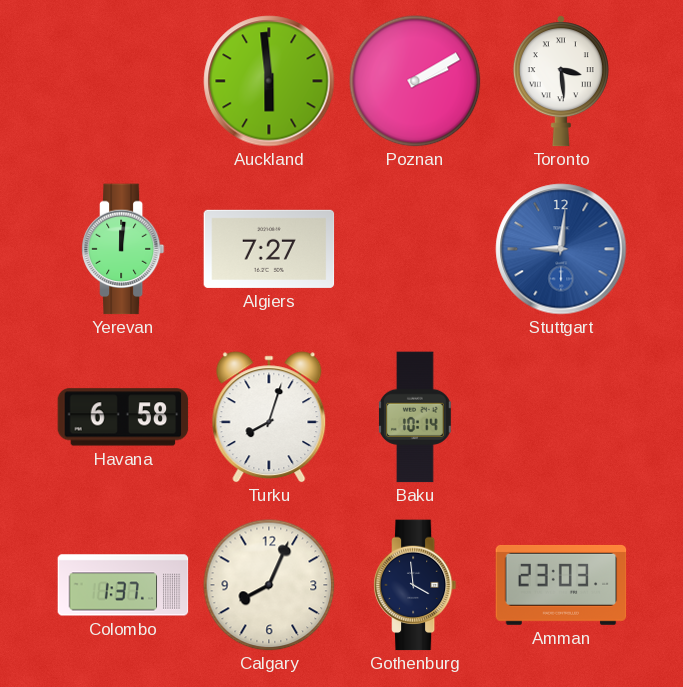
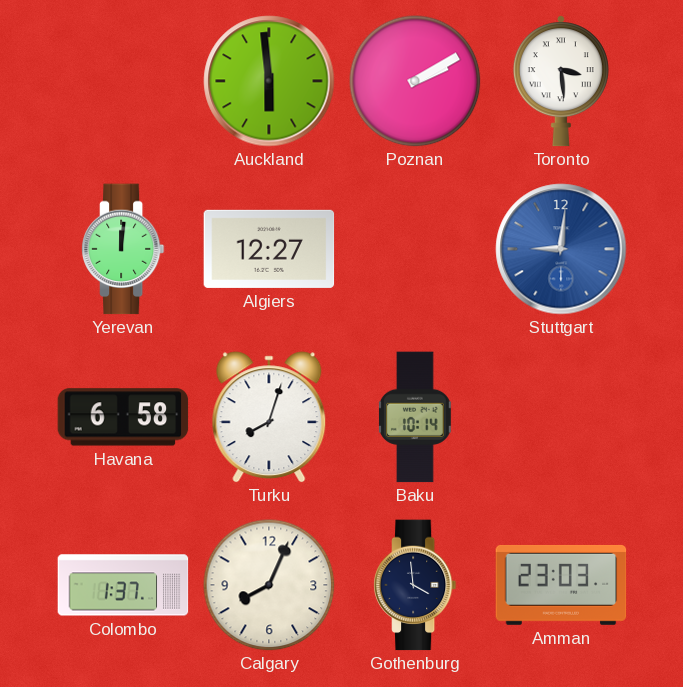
Algiers: 7:27 -> 12:27
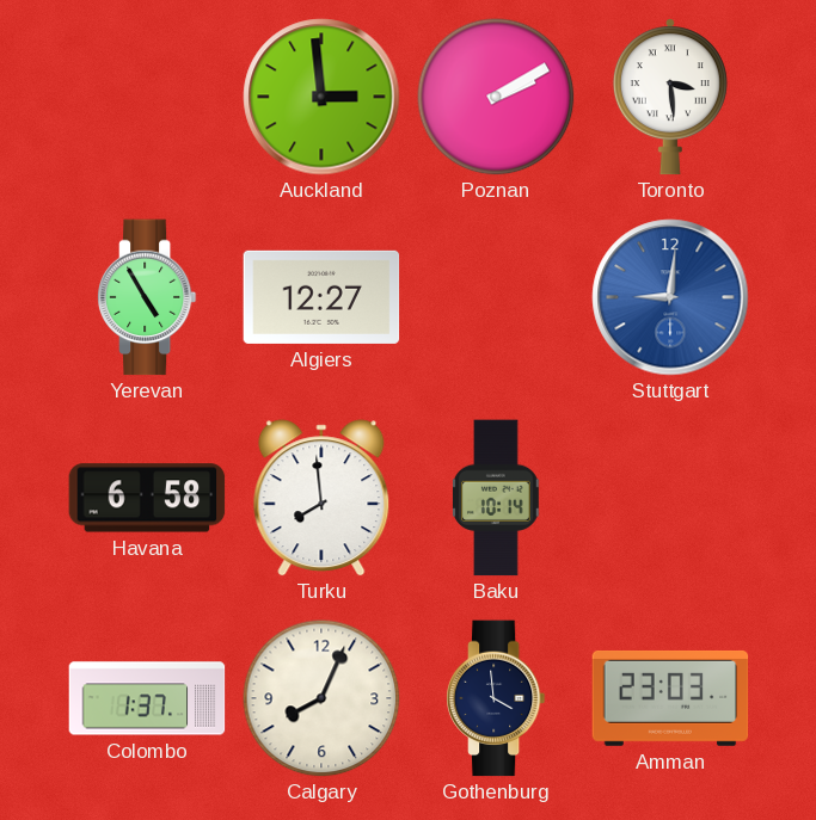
Auckland: 5:59 -> 2:59
Yerevan: 12:01 -> 4:55
Turku: 8:03 -> 7:59
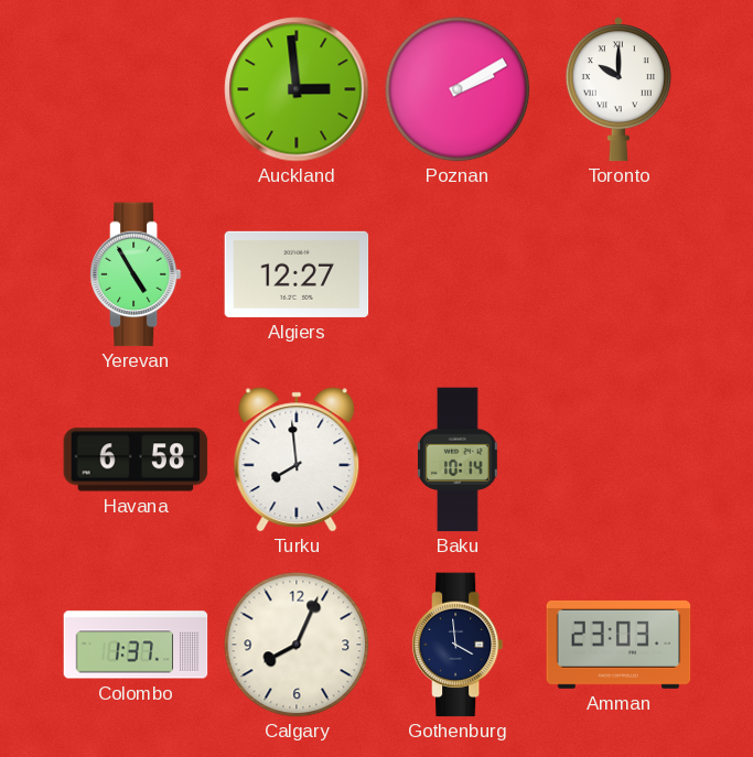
Toronto: 3:29 -> 10:00
Stuttgart: 9:01 -> none
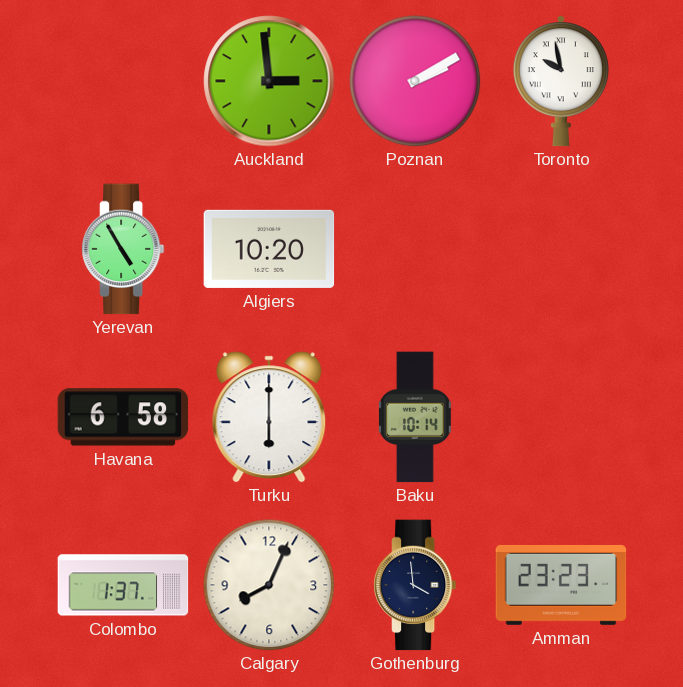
Toronto: 10:00 -> 9:58
Algiers: 12:27 -> 10:20
Turku: 7:59 -> 6:00
Amman: 23:03 -> 23:23
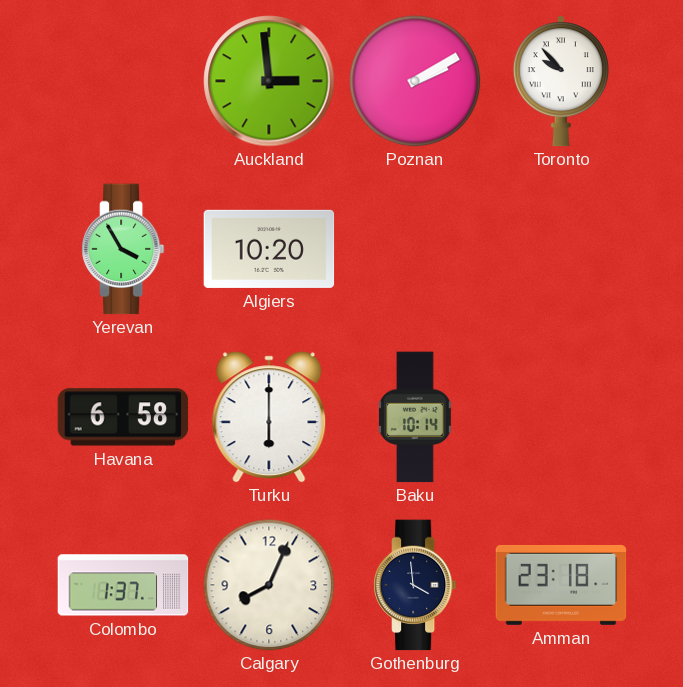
Toronto: 9:58 -> 9:53
Yerevan: 4:55 -> 3:55
Amman: 23:23 -> 23:18
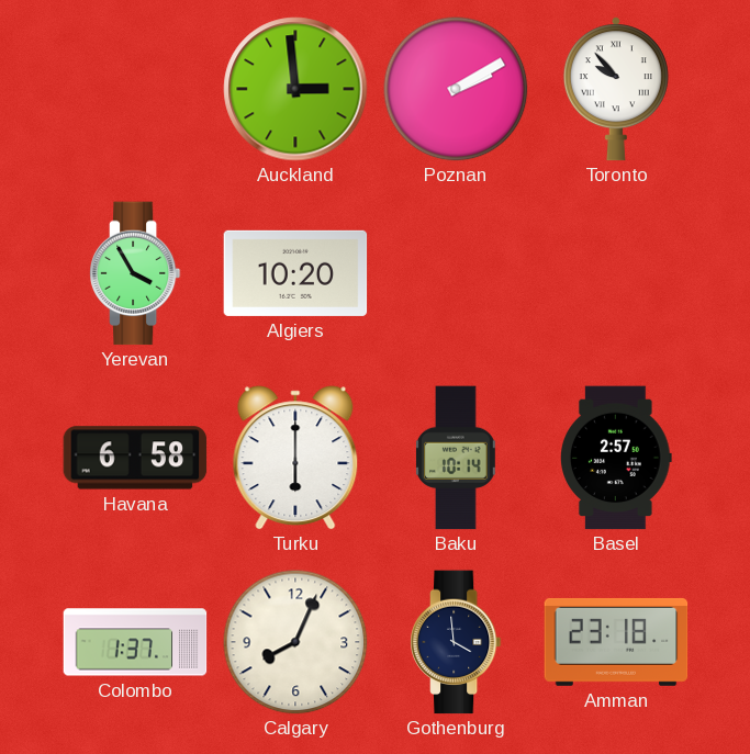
Basel: none -> 2:57
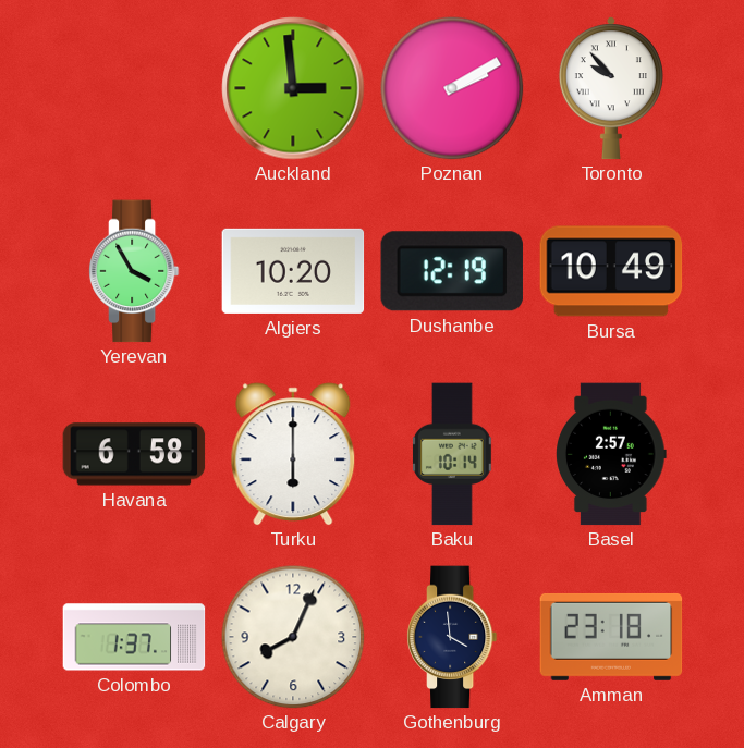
Dushanbe: none -> 12:19
Bursa: none -> 10:49
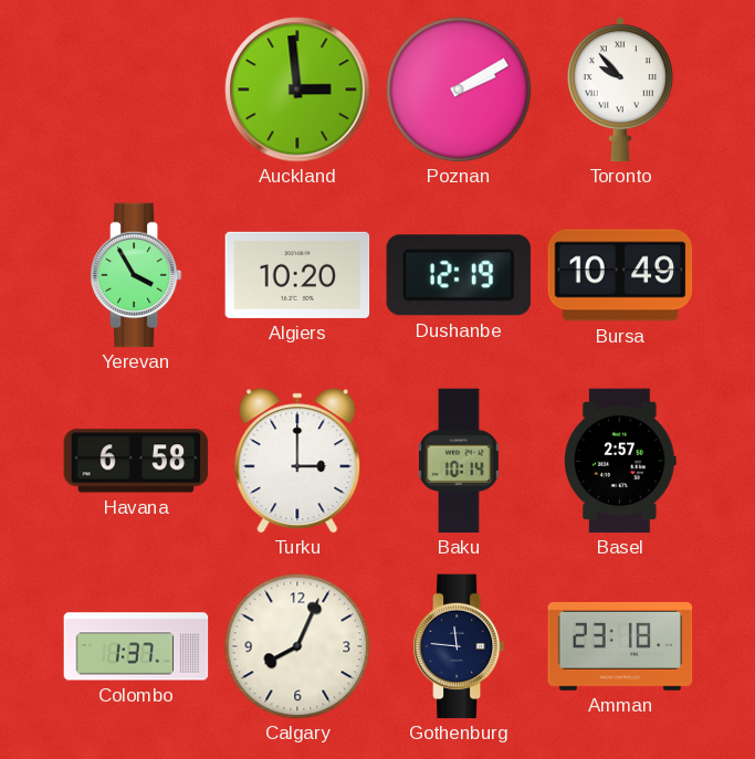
Turku: 6:00 -> 3:00
Gothenburg: 3:59 -> 11:46
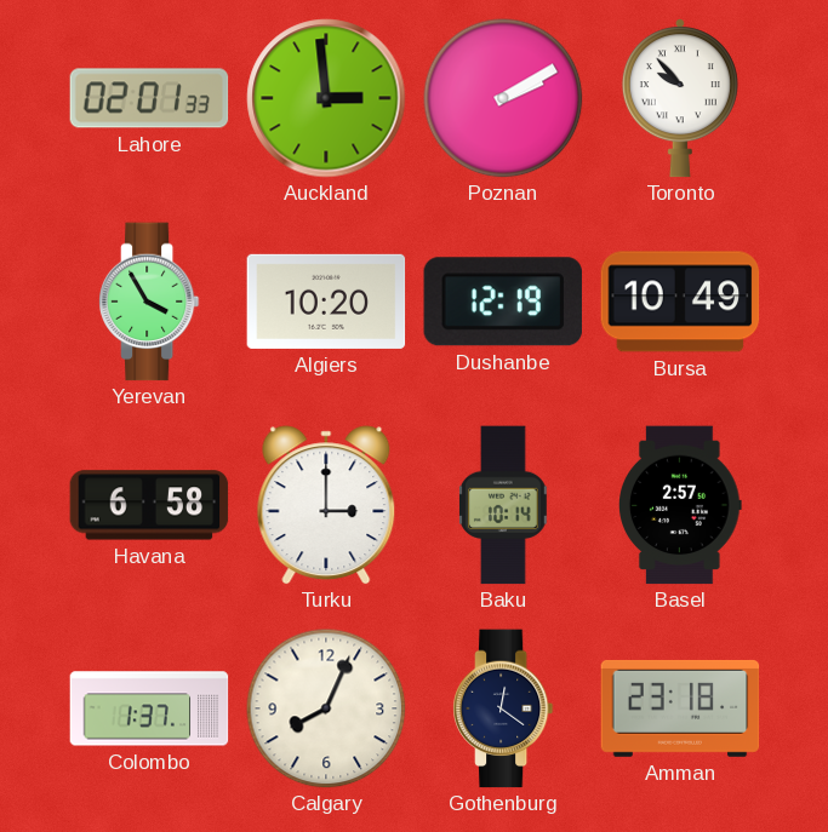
Lahore: none -> 02:01
Gothenburg: 11:46 -> 12:21
